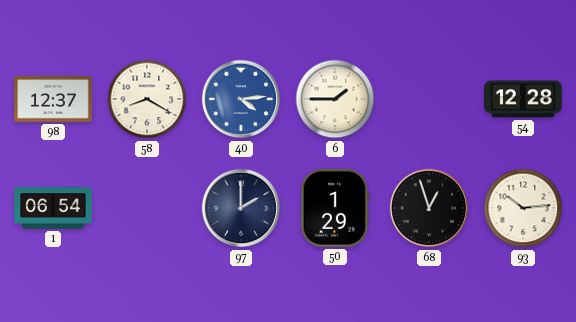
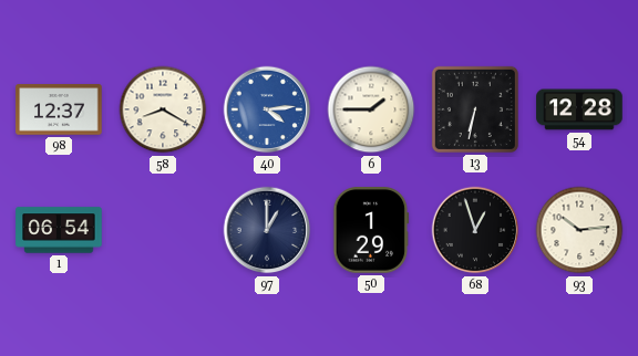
13: none -> 6:32
97: 2:00 -> 1:00
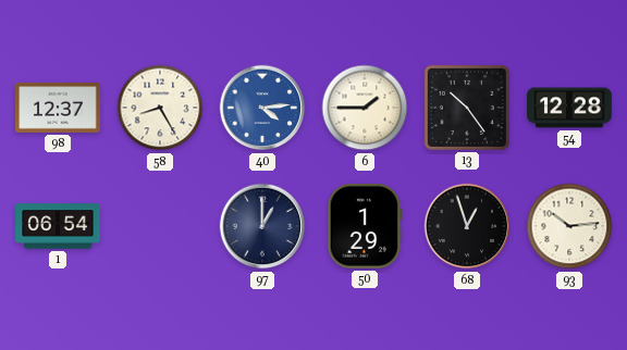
58: 8:20 -> 8:25
13: 6:32 -> 10:24
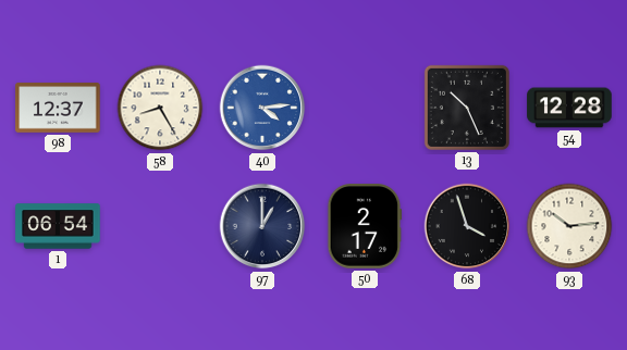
6: 1:45 -> none
13: 10:24 -> 10:26
50: 1:29 -> 2:17
68: 12:57 -> 3:57
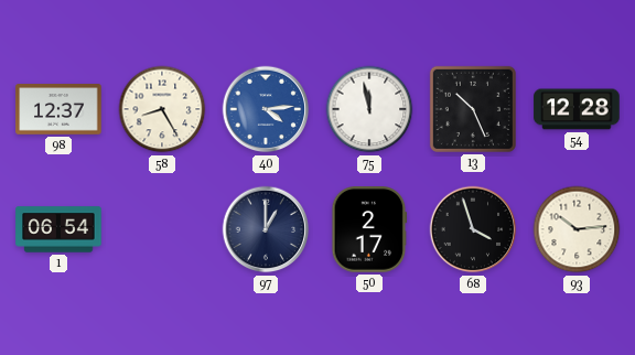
75: none -> 11:58
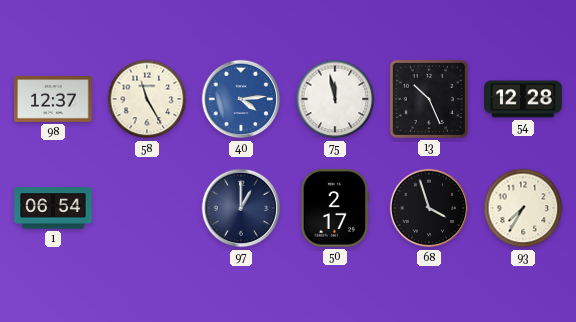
58: 8:25 -> 11:25
93: 10:14 -> 7:35
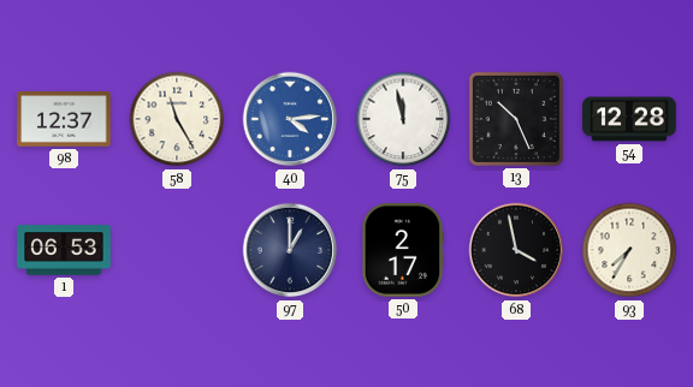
1: 06:54 -> 06:53
68: 3:57 -> 3:58
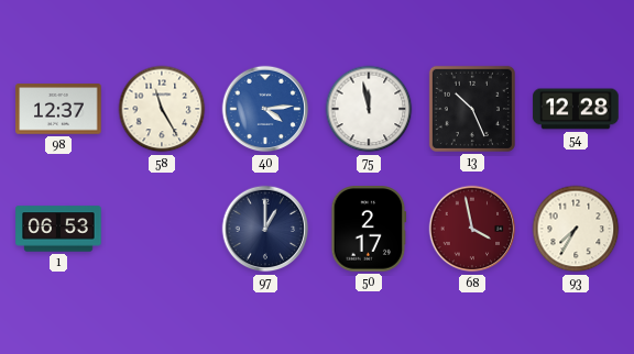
68 dial: black -> burgundy
